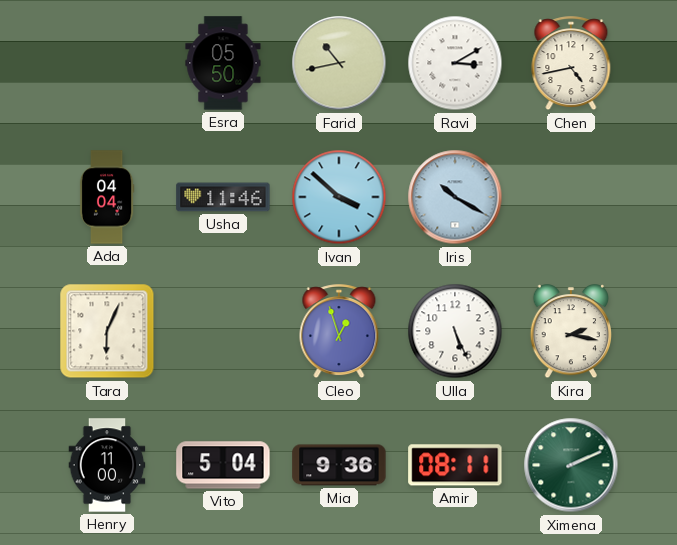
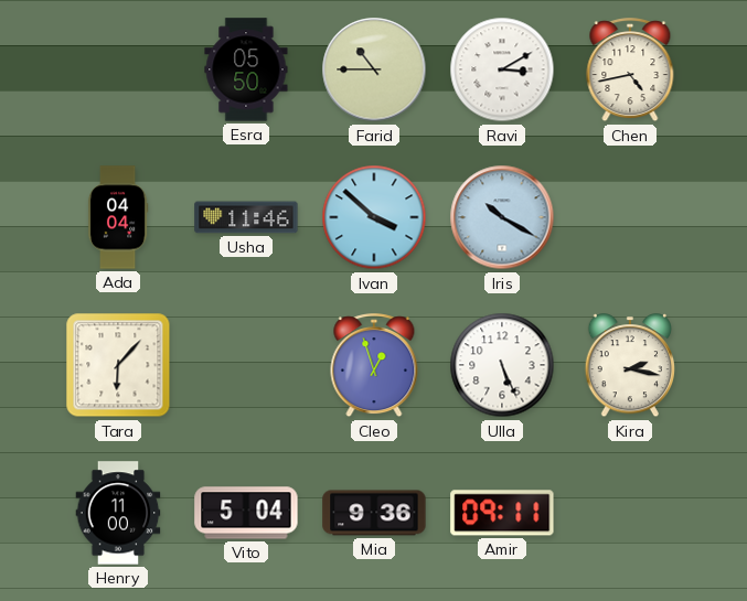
Farid: 10:43 -> 10:45
Tara: 6:04 -> 6:07
Amir: 08:11 -> 09:11
Ximena: 2:11 -> none
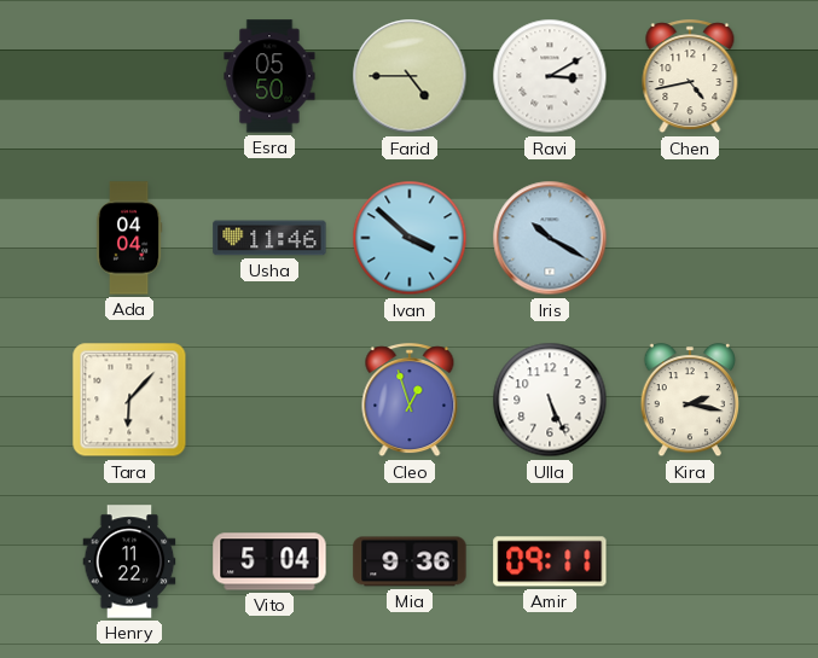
Farid: 10:45 -> 4:45
Henry: 11:00 -> 11:22
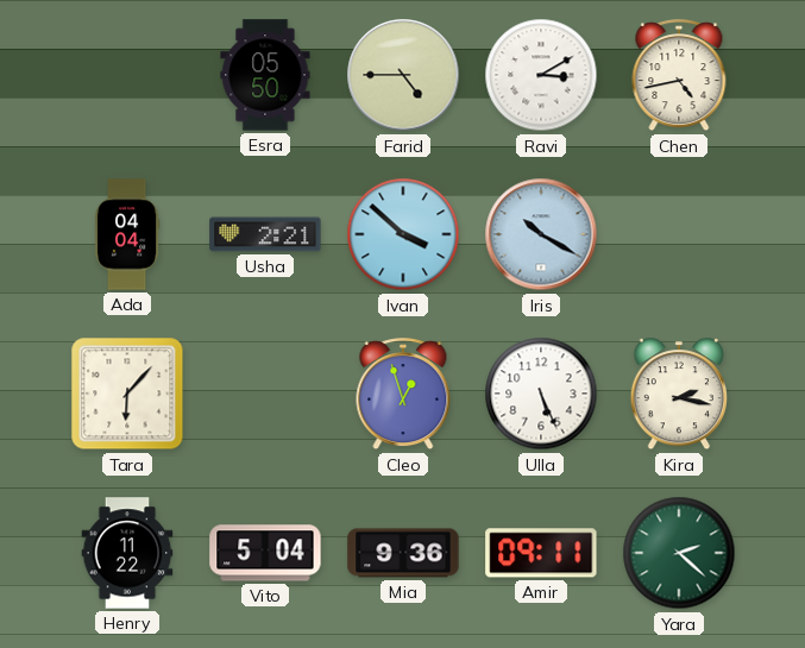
Usha: 11:46 -> 2:21
Yara: none -> 2:22
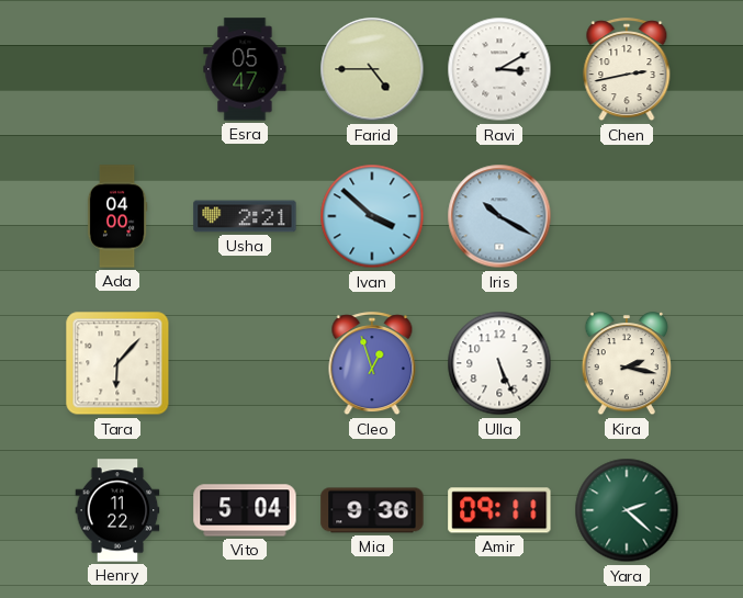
Esra: 05:50 -> 05:47
Chen: 4:43 -> 2:43
Ada: 04:04 -> 04:00
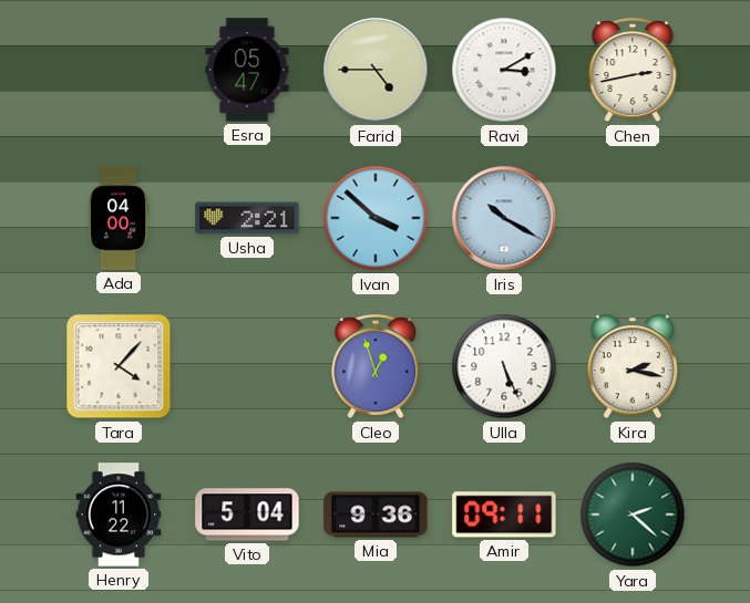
Tara: 6:07 -> 4:07
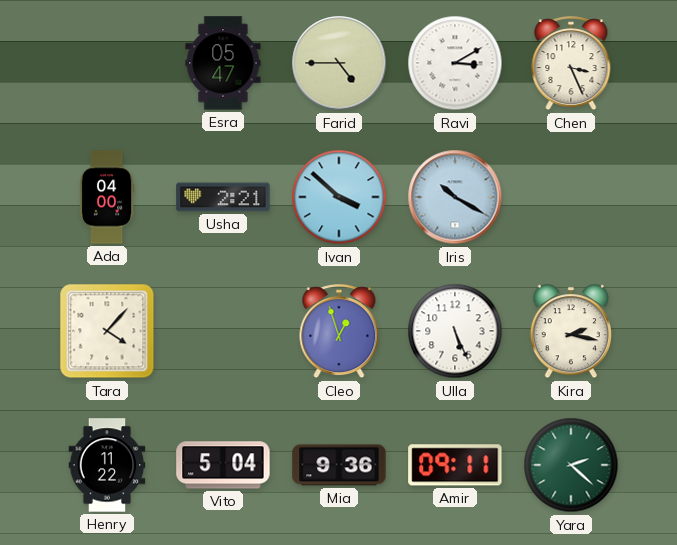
Chen: 2:43 -> 3:26
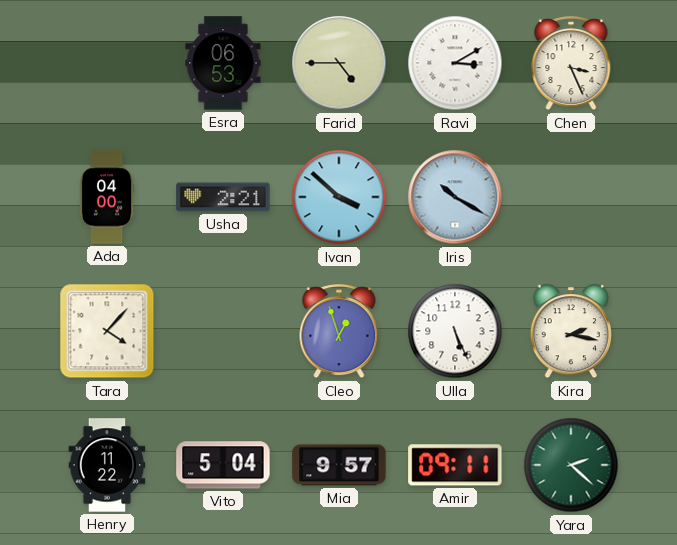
Esra: 05:47 -> 06:53
Mia: 9:36 -> 9:57
